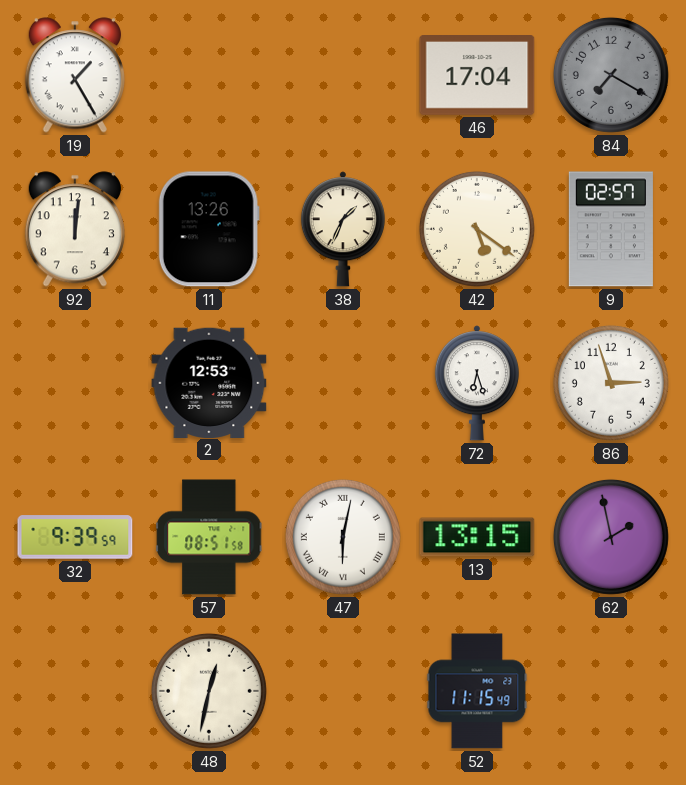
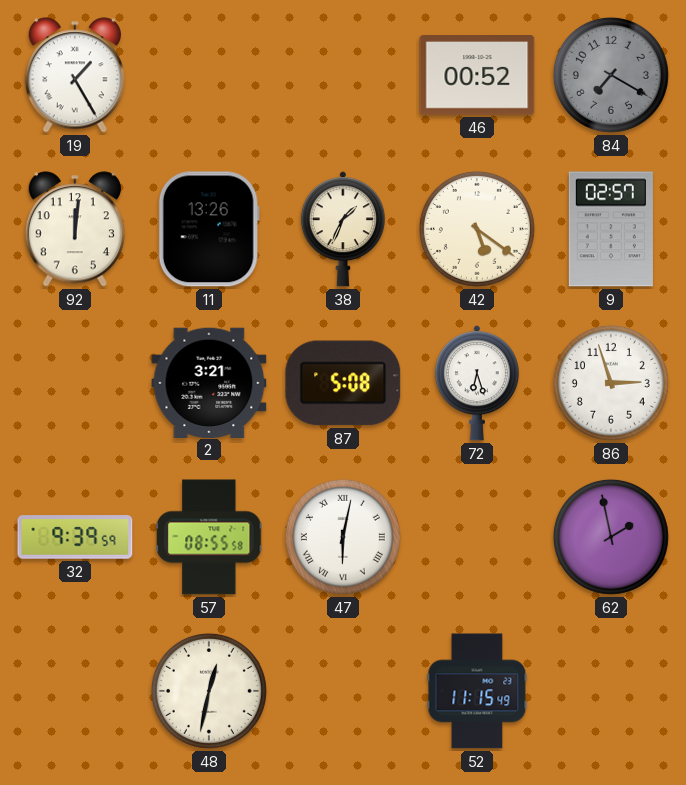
46: 17:04 -> 00:52
2: 12:53 -> 3:21
87: none -> 5:08
57: 08:51 -> 08:55
13: 13:15 -> none
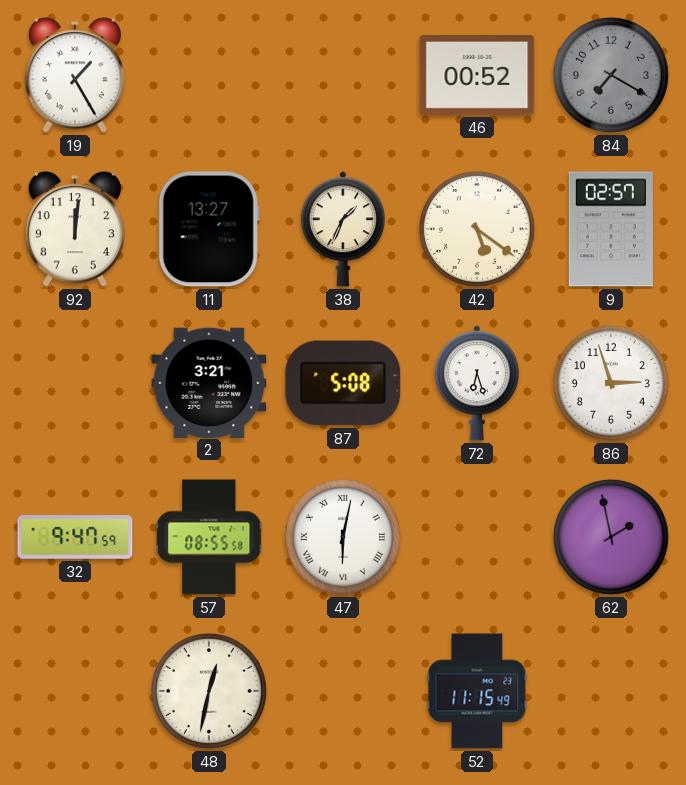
11: 13:26 -> 13:27
32: 9:39 -> 9:47
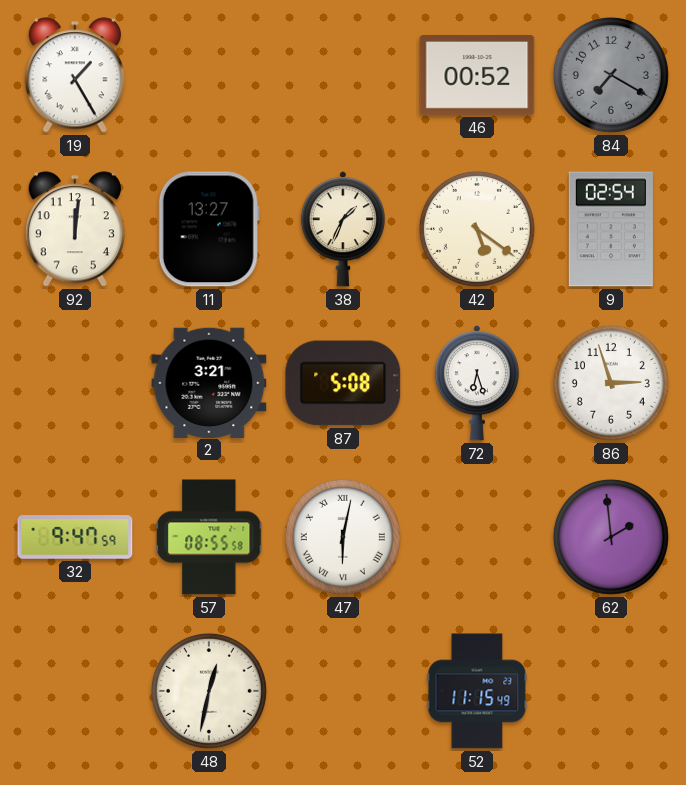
9: 02:57 -> 02:54
62: 1:58 -> 1:59
